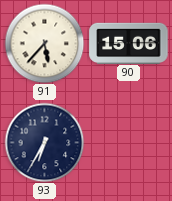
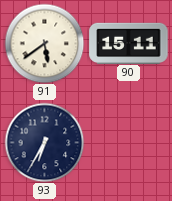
91: 5:37 -> 5:39
90: 15:06 -> 15:11
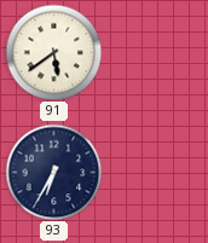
90: 15:11 -> none
